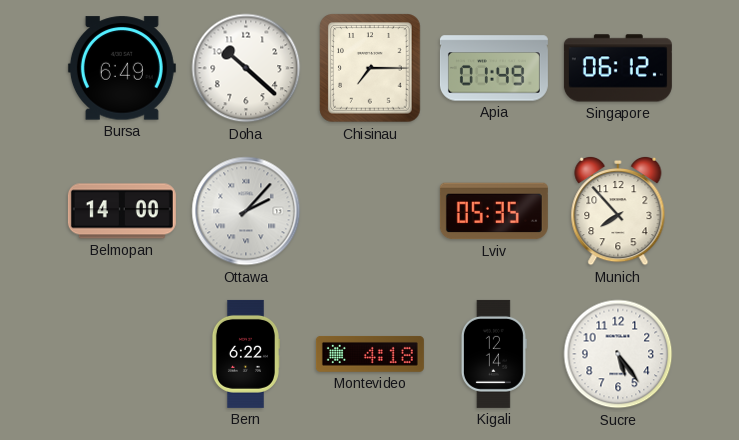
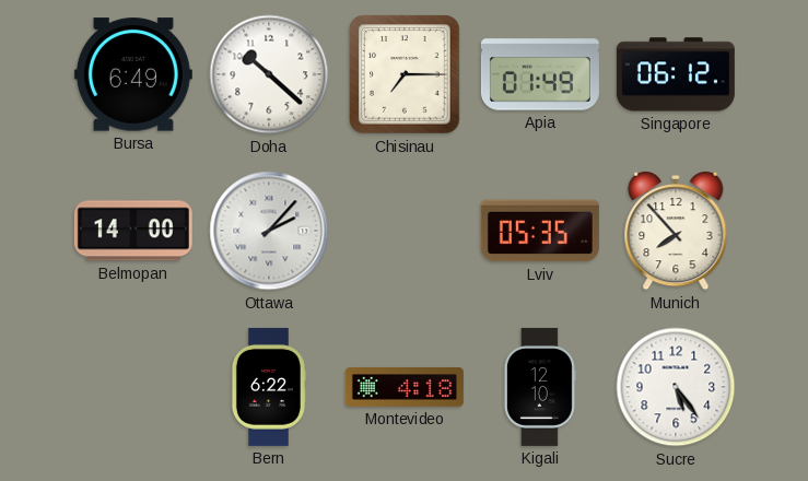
Kigali: 12:14 -> 12:10
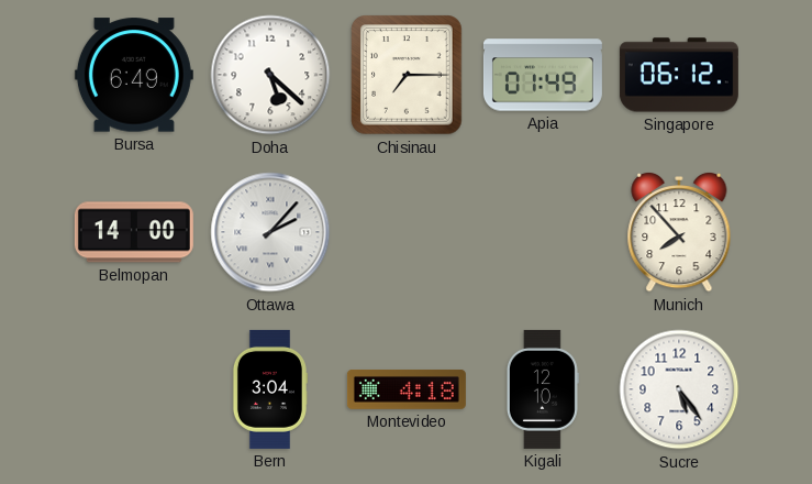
Doha: 10:22 -> 5:22
Lviv: 05:35 -> none
Bern: 6:22 -> 3:04
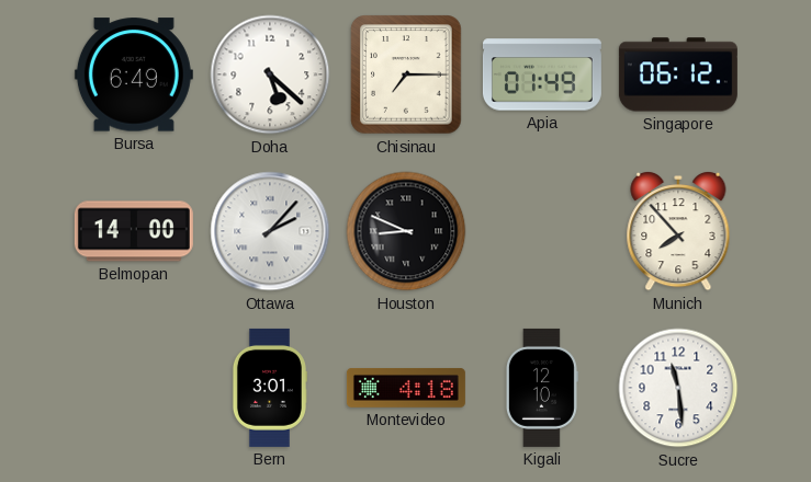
Houston: none -> 8:49
Bern: 3:04 -> 3:01
Sucre: 5:24 -> 11:29
